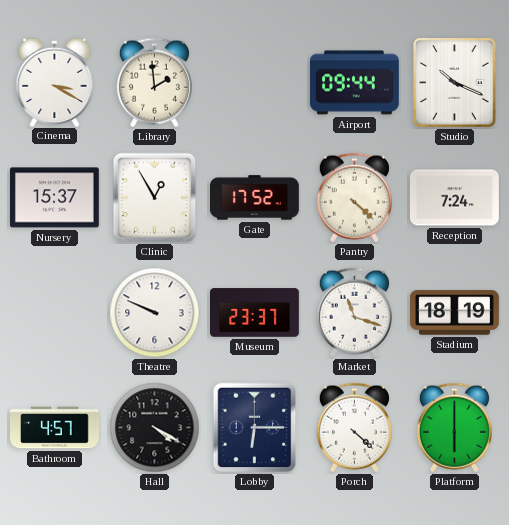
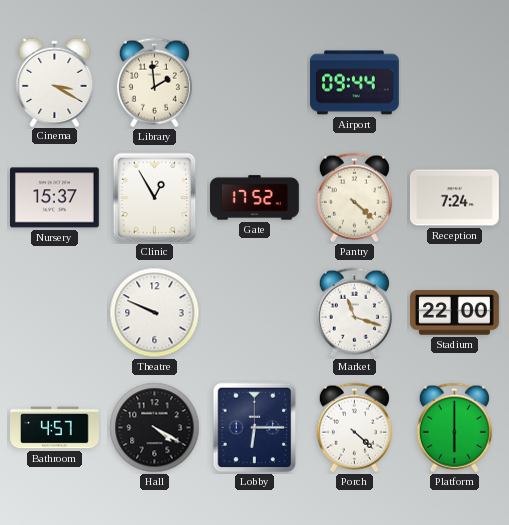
Studio: 10:19 -> none
Museum: 23:37 -> none
Stadium: 18:19 -> 22:00
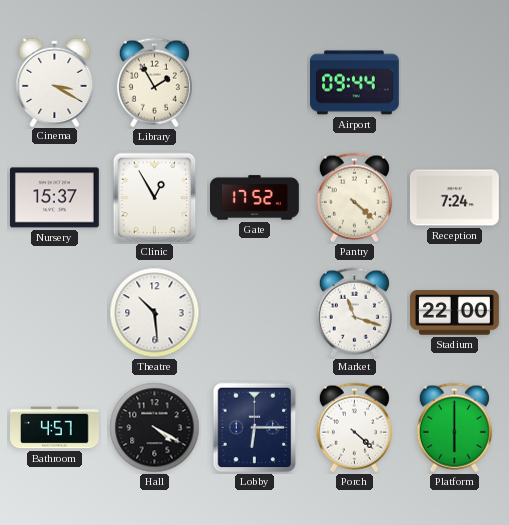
Library: 1:59 -> 1:55
Theatre: 9:49 -> 10:29
